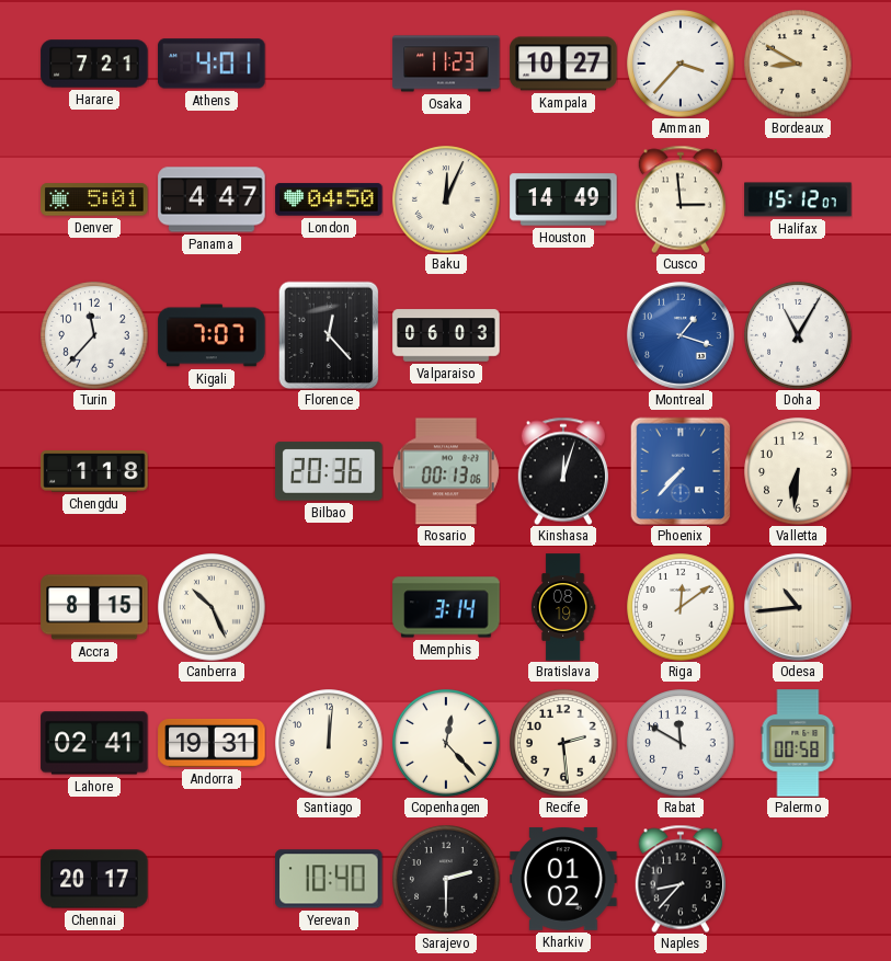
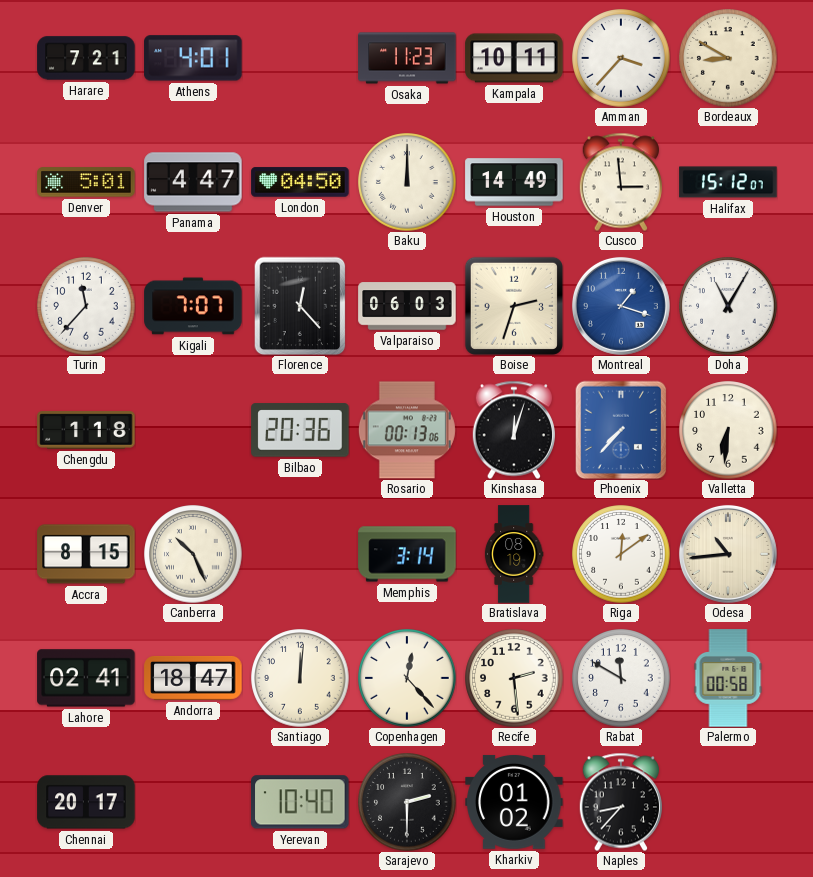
Kampala: 10:27 -> 10:11
Baku: 12:04 -> 12:00
Boise: none -> 2:33
Andorra: 19:31 -> 18:47
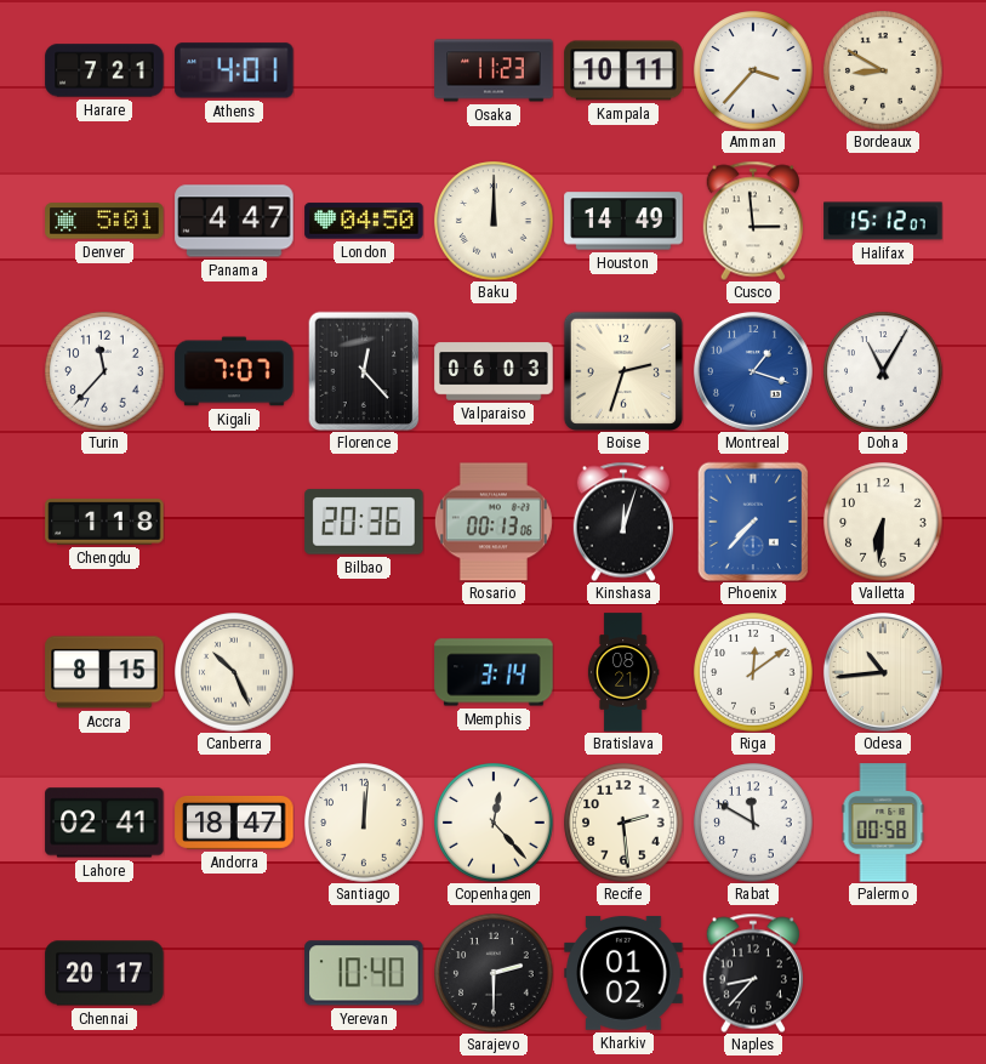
Bratislava: 08:19 -> 08:21
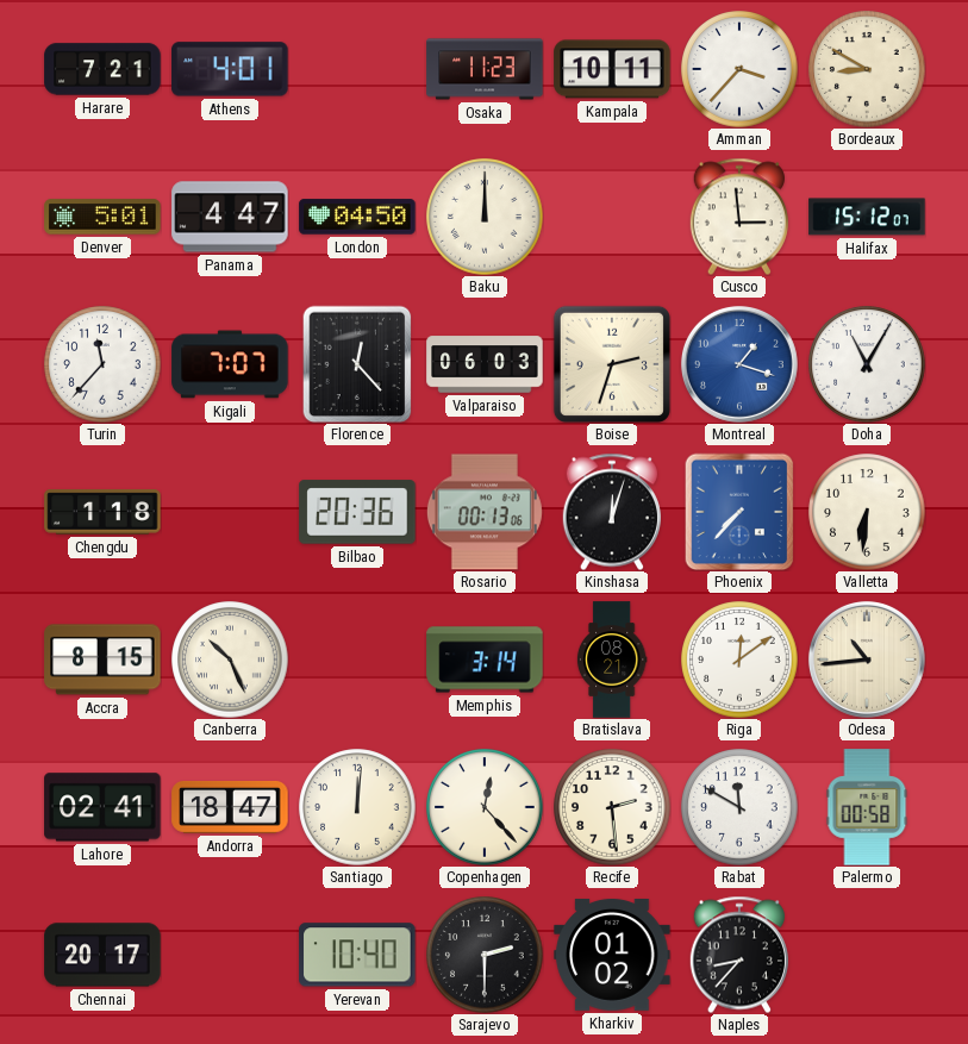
Houston: 14:49 -> none
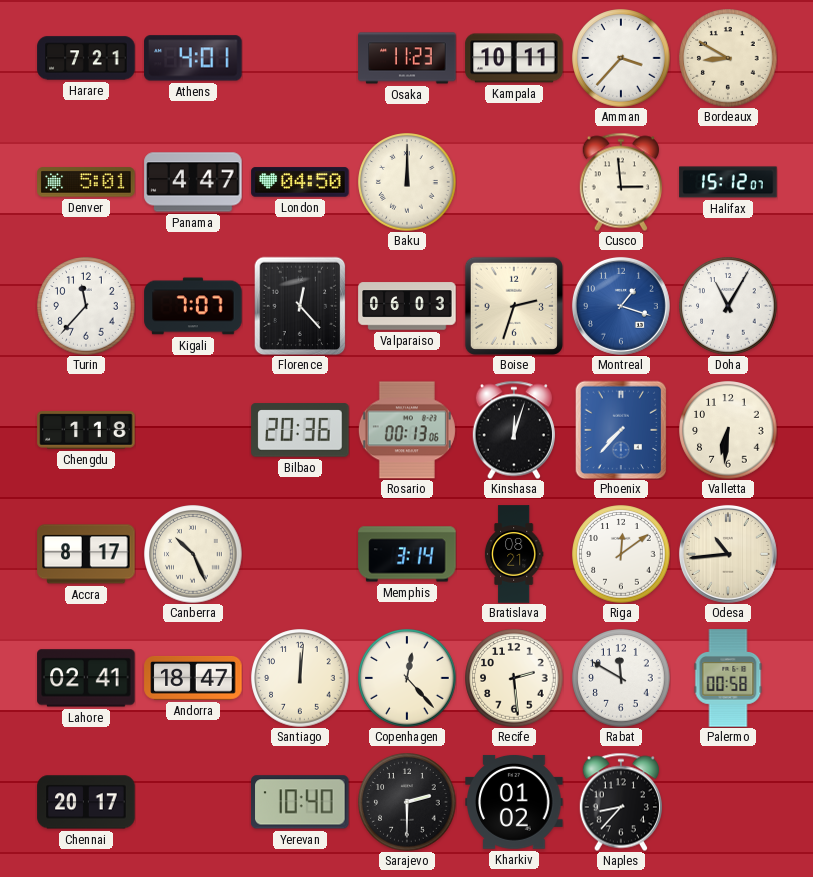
Accra: 8:15 -> 8:17
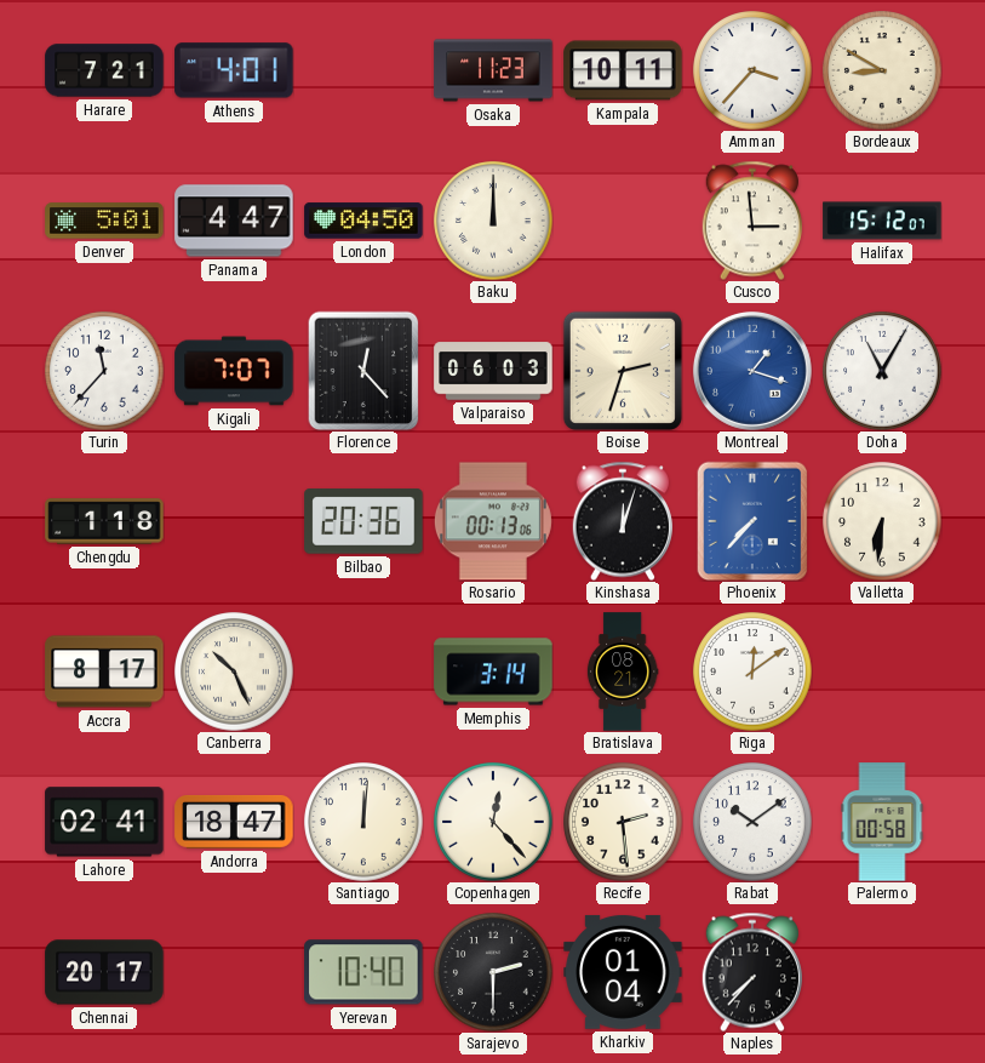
Odesa: 10:44 -> none
Rabat: 11:50 -> 10:09
Kharkiv: 01:02 -> 01:04
Naples: 8:37 -> 7:37
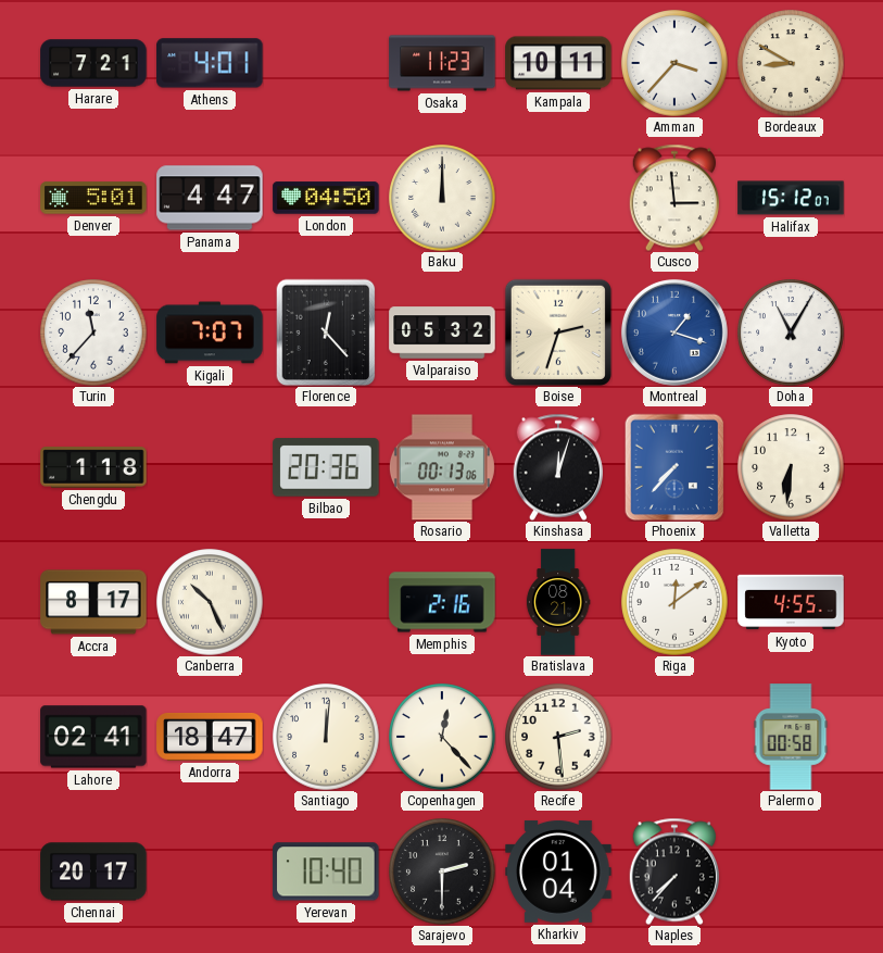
Valparaiso: 06:03 -> 05:32
Memphis: 3:14 -> 2:16
Kyoto: none -> 4:55
Rabat: 10:09 -> none
